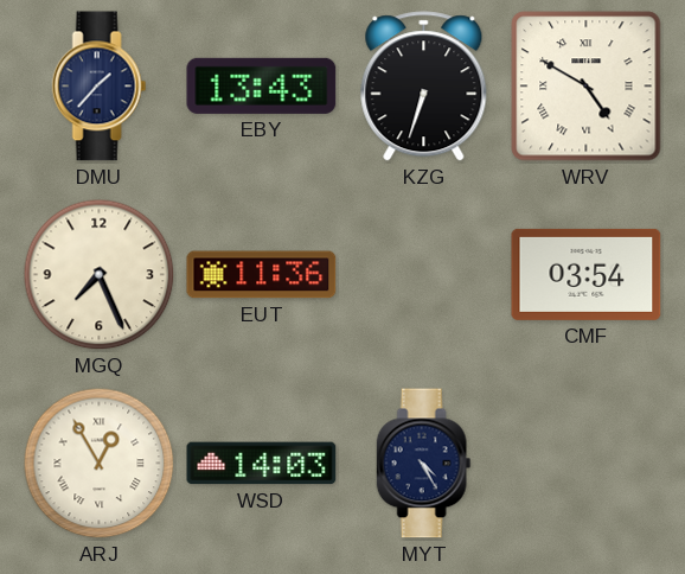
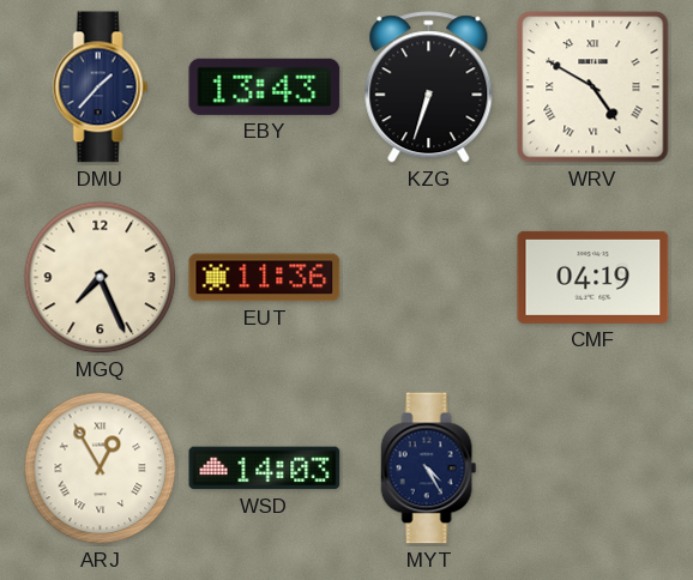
CMF: 03:54 -> 04:19
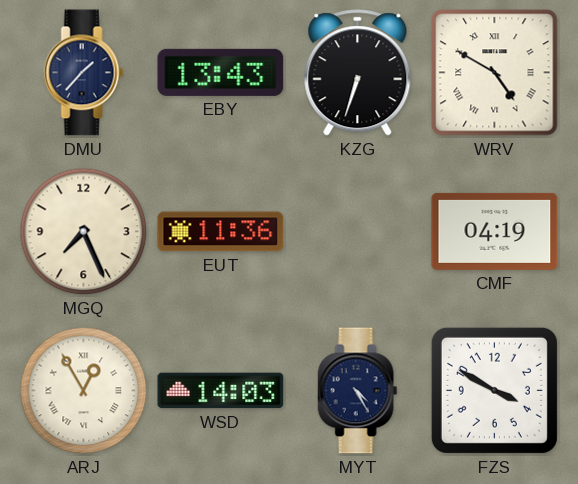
FZS: none -> 3:50
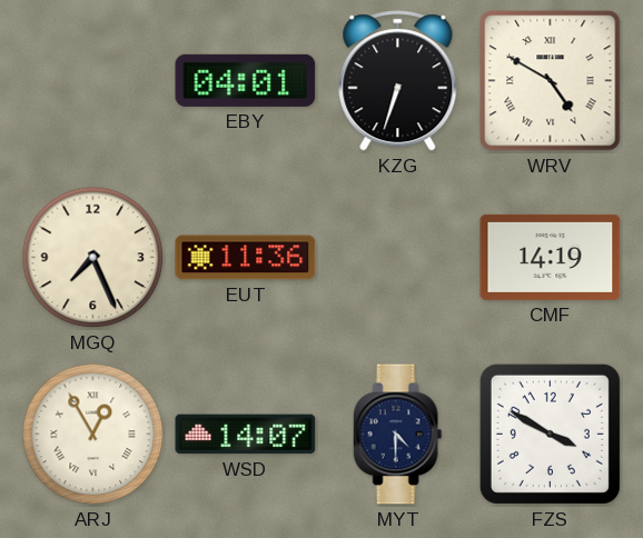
DMU: 1:37 -> none
EBY: 13:43 -> 04:01
CMF: 04:19 -> 14:19
WSD: 14:03 -> 14:07
MYT: 4:25 -> 4:30
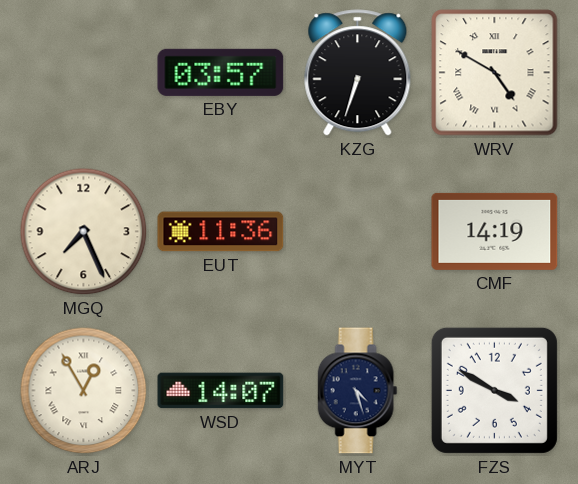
EBY: 04:01 -> 03:57
MYT: 4:30 -> 4:27
